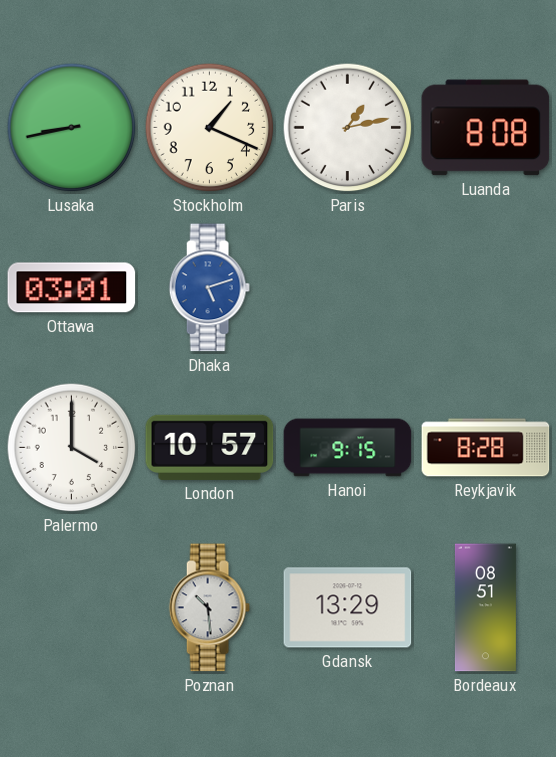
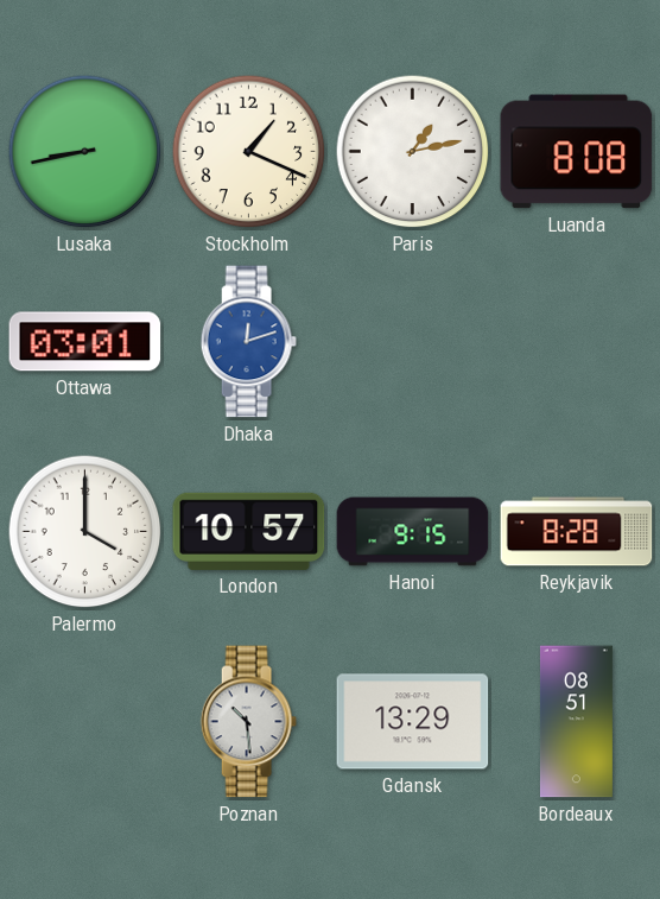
Dhaka: 5:12 -> 12:12
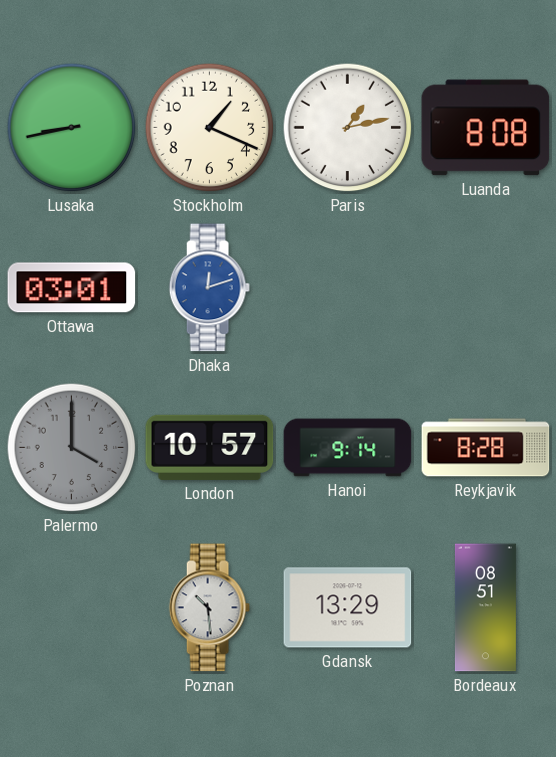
Palermo dial: white -> grey
Hanoi: 9:15 -> 9:14
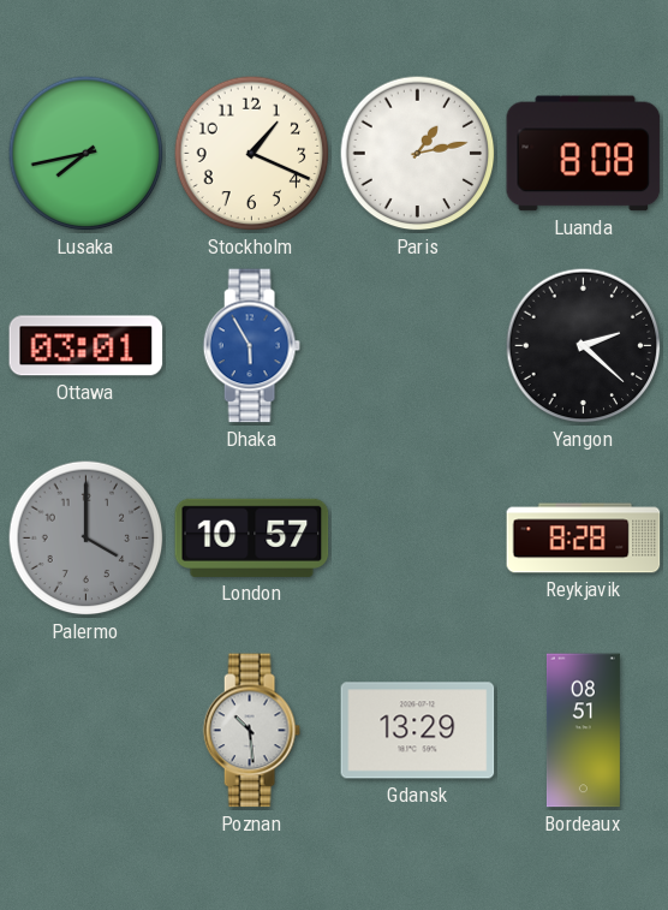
Lusaka: 8:43 -> 7:43
Dhaka: 12:12 -> 5:55
Yangon: none -> 2:22
Hanoi: 9:14 -> none
